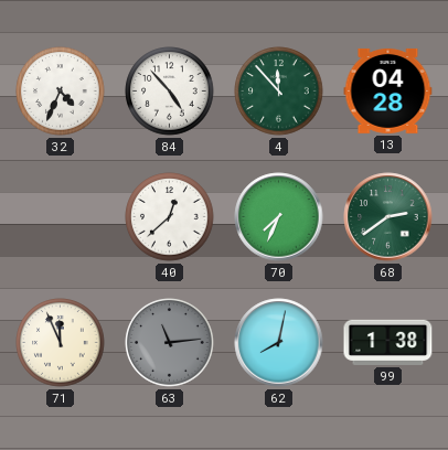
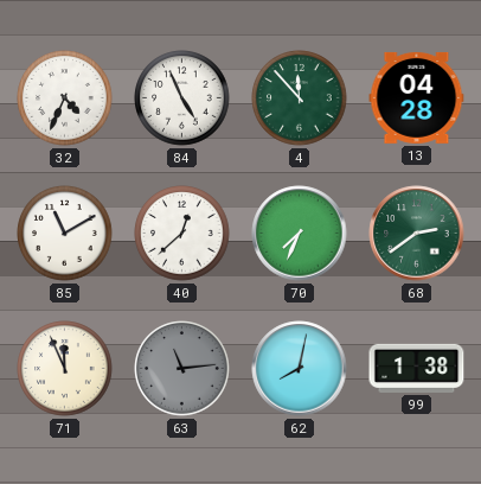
84: 4:53 -> 4:56
85: none -> 11:10
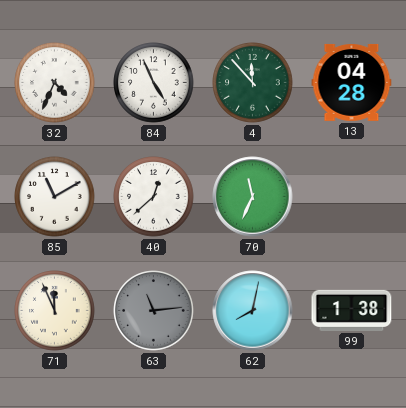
70: 7:34 -> 11:34
68: 2:39 -> none
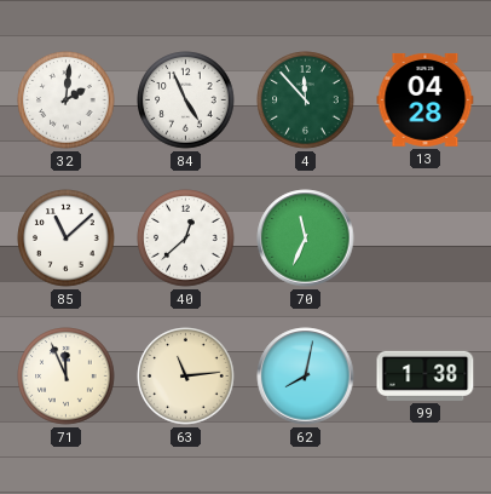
32: 4:34 -> 2:01
85: 11:10 -> 11:08
63 dial: grey -> cream
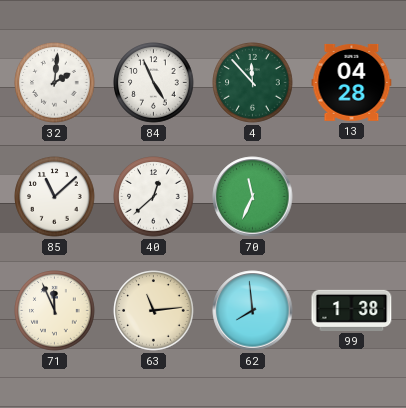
62: 8:02 -> 7:59
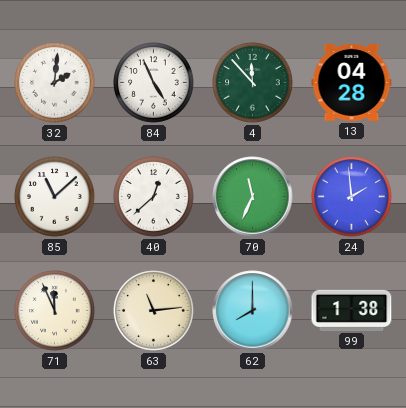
24: none -> 1:59
62: 7:59 -> 8:00
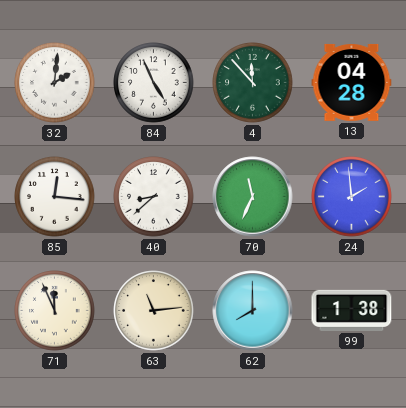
85: 11:08 -> 12:16
40: 12:38 -> 8:38
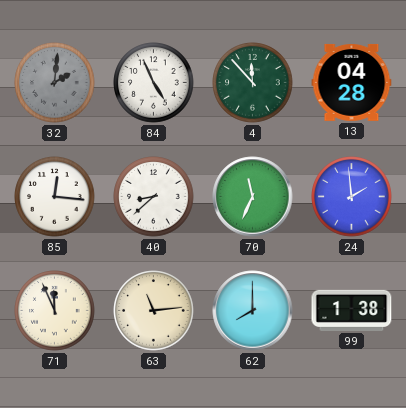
32 dial: white -> grey
